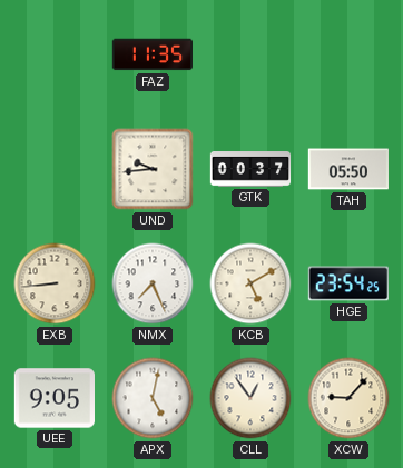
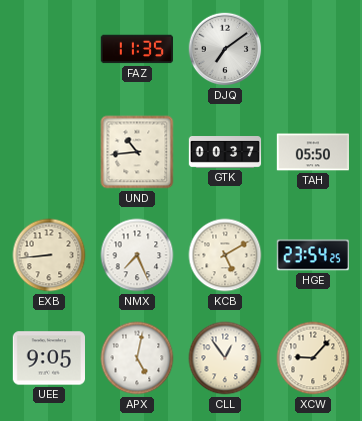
DJQ: none -> 7:09
UND: 9:44 -> 10:44
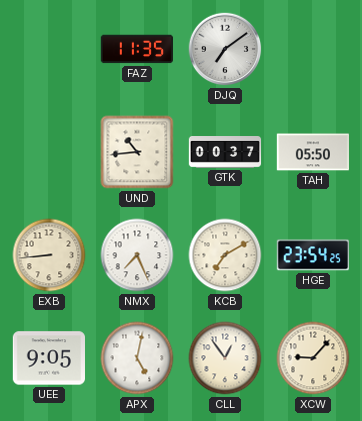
KCB: 5:10 -> 7:10
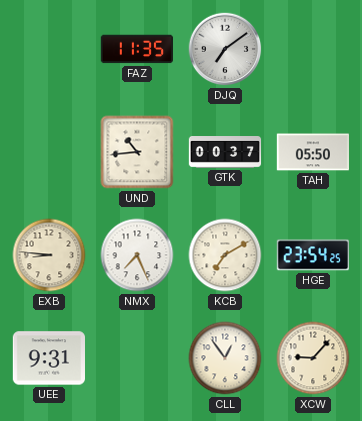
EXB: 8:44 -> 8:46
UEE: 9:05 -> 9:31
APX: 5:02 -> none
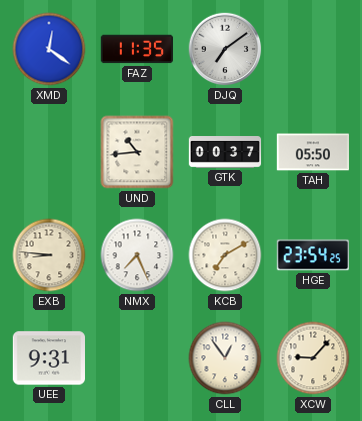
XMD: none -> 12:21
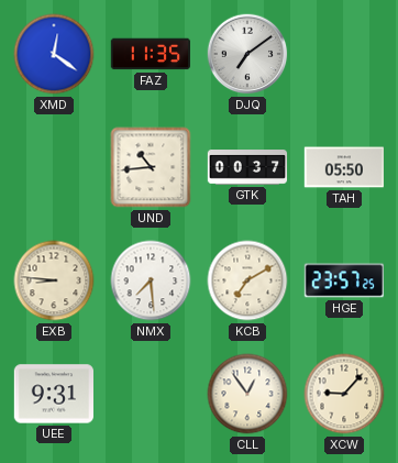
NMX: 7:26 -> 7:29
HGE: 23:54 -> 23:57
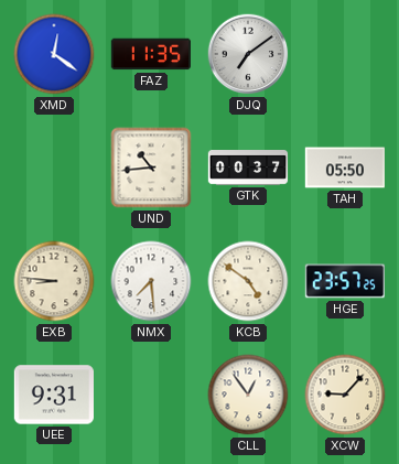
KCB: 7:10 -> 4:51
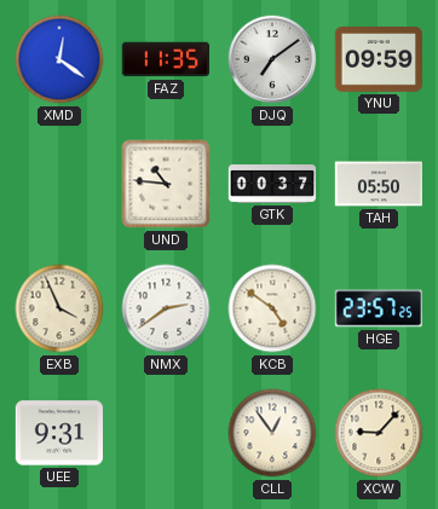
YNU: none -> 09:59
UND: 10:44 -> 10:46
EXB: 8:46 -> 3:56
NMX: 7:29 -> 2:39
